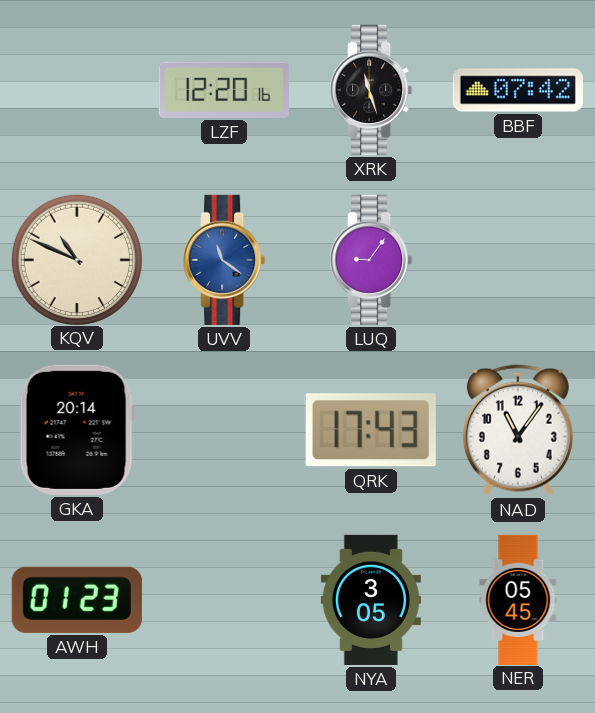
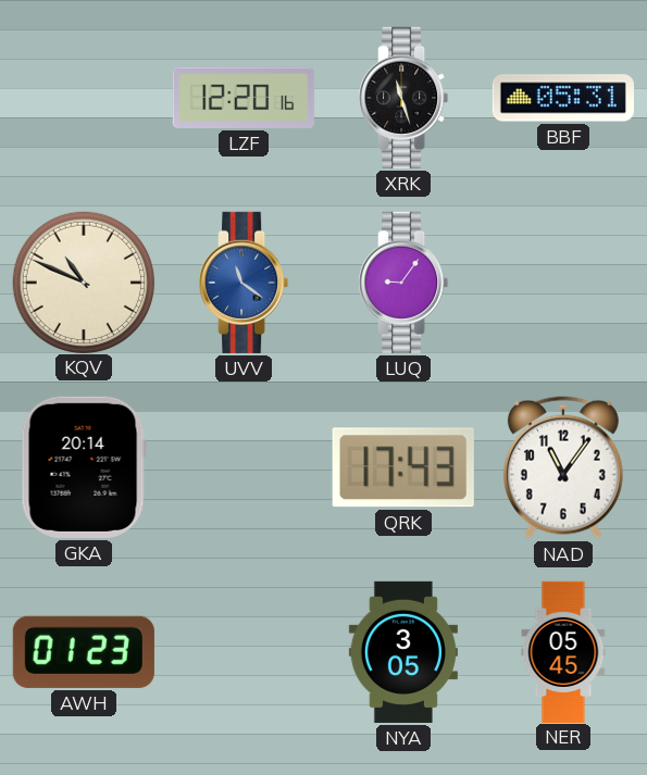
BBF: 07:42 -> 05:31
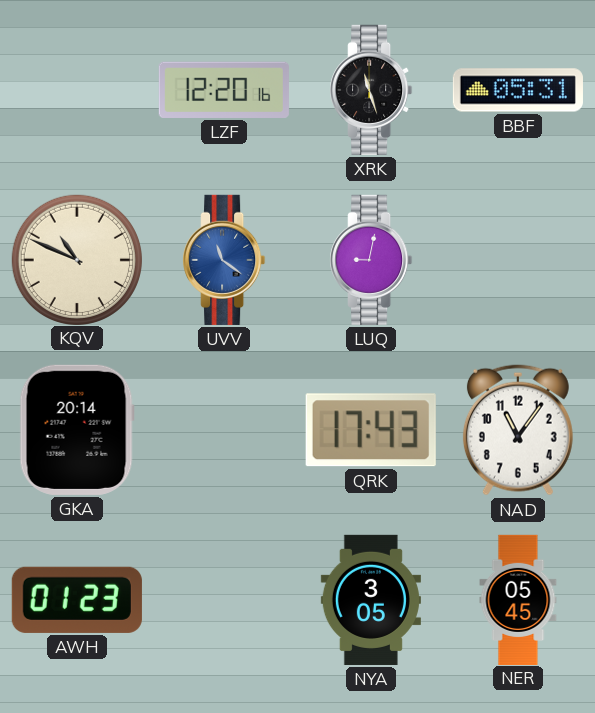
LUQ: 9:06 -> 9:02
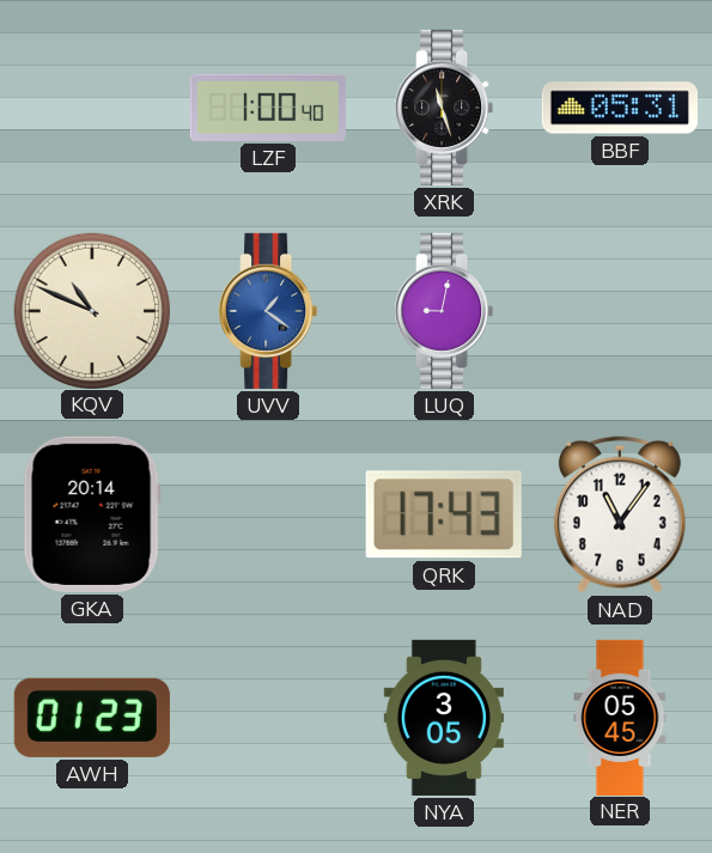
LZF: 12:20 -> 1:00
UVV: 11:21 -> 1:21
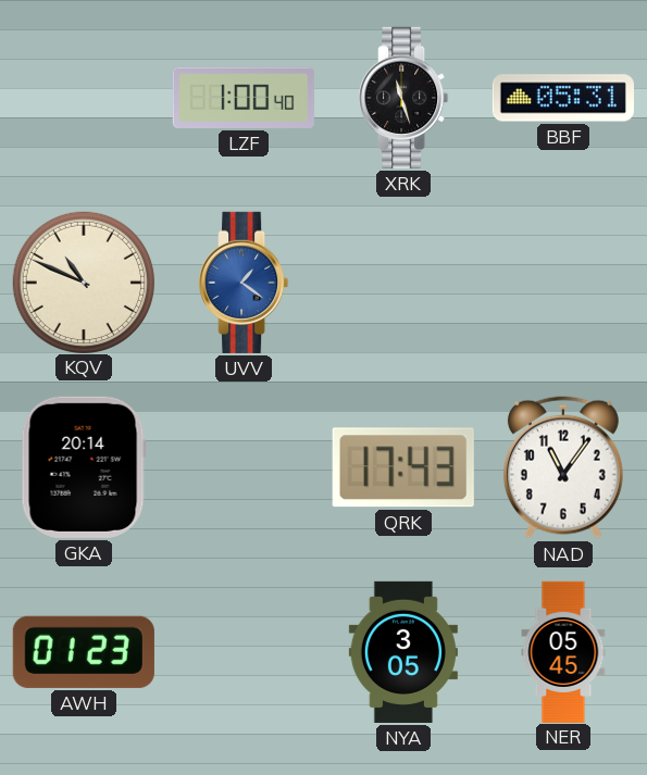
LUQ: 9:02 -> none
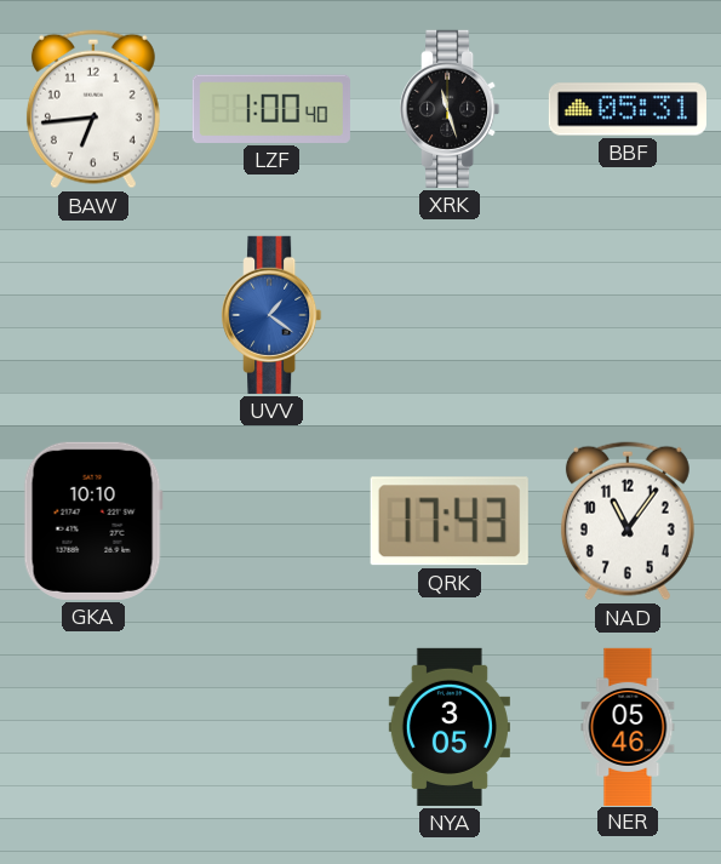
BAW: none -> 6:44
KQV: 10:49 -> none
GKA: 20:14 -> 10:10
AWH: 01:23 -> none
NER: 05:45 -> 05:46
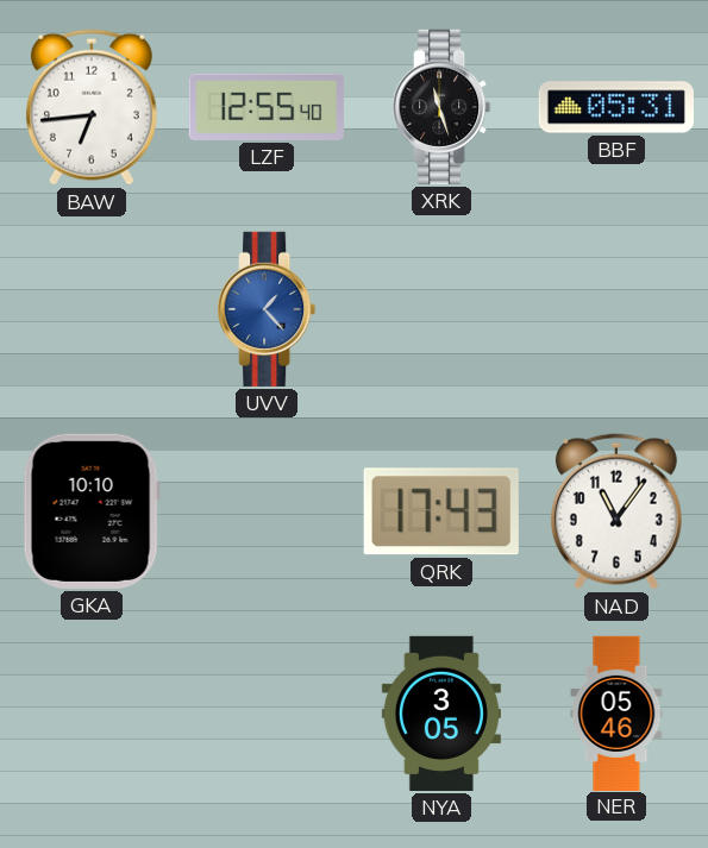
LZF: 1:00 -> 12:55
UVV: 1:21 -> 1:23
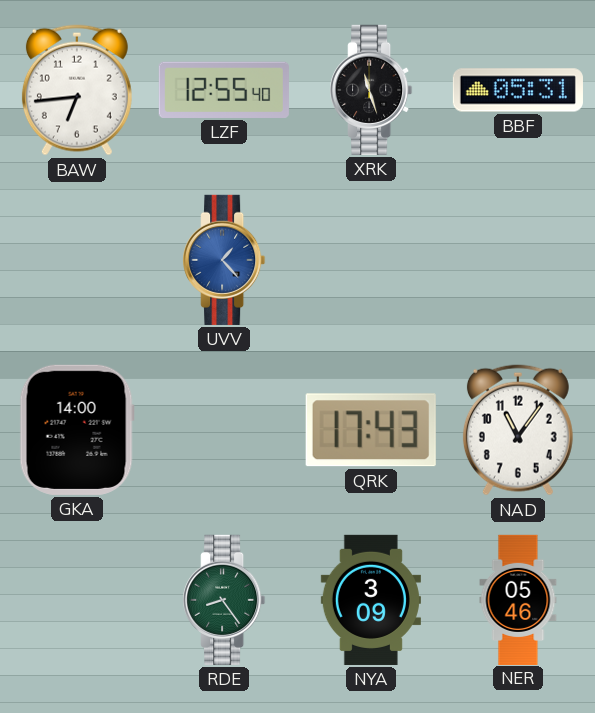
GKA: 10:10 -> 14:00
RDE: none -> 8:24
NYA: 3:05 -> 3:09
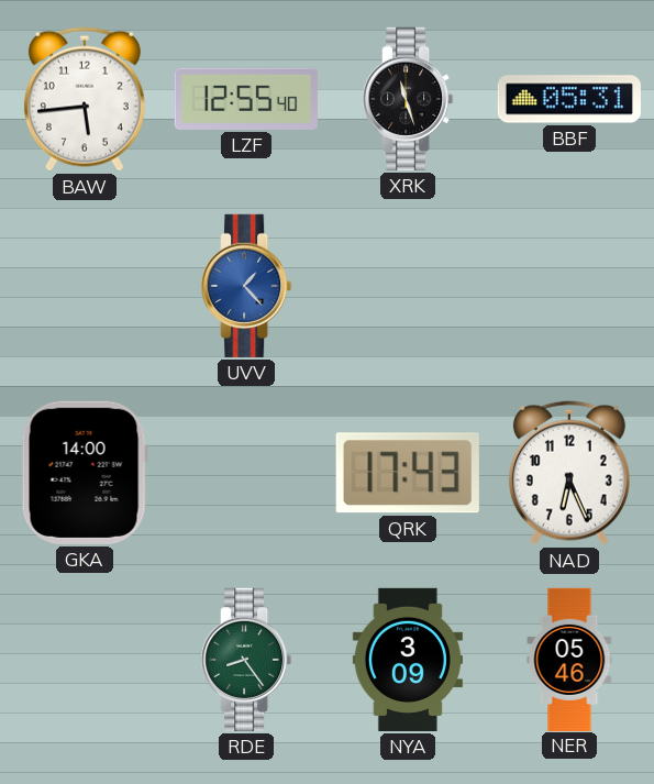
BAW: 6:44 -> 5:44
NAD: 11:06 -> 6:26
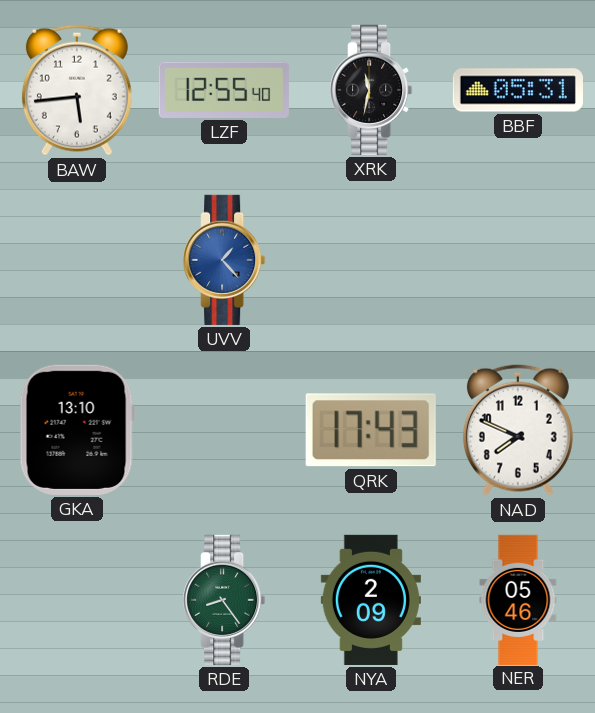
XRK: 11:27 -> 11:32
GKA: 14:00 -> 13:10
NAD: 6:26 -> 7:49
NYA: 3:09 -> 2:09
